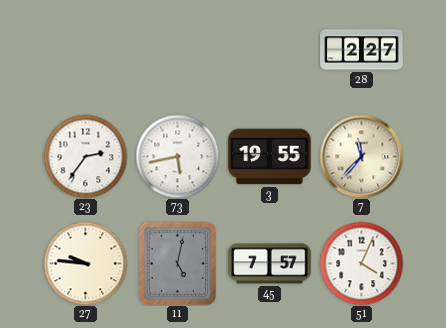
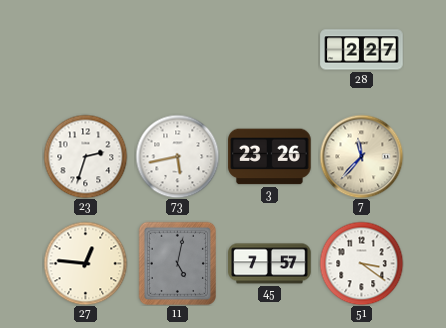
23: 2:36 -> 2:33
3: 19:55 -> 23:26
27: 9:46 -> 12:46
51: 4:04 -> 3:21
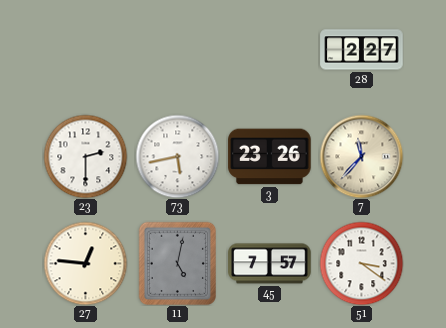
23: 2:33 -> 2:30
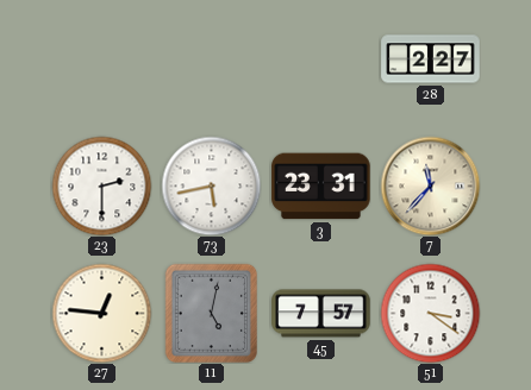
3: 23:26 -> 23:31
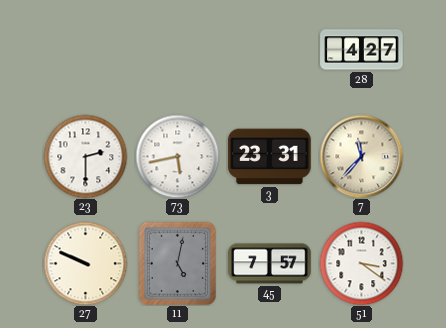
28: 2:27 -> 4:27
27: 12:46 -> 9:49
